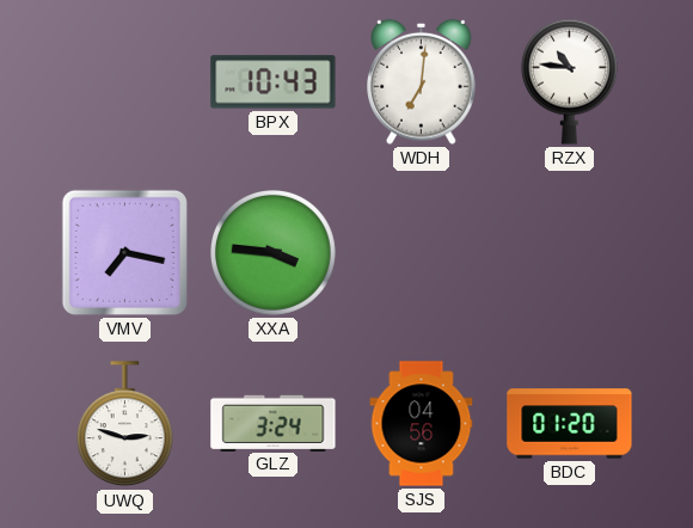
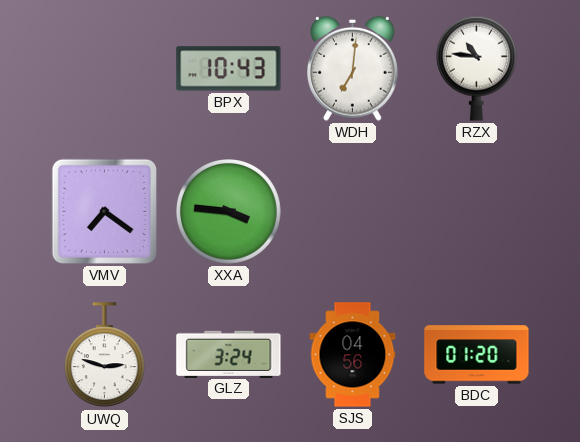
VMV: 7:17 -> 7:21
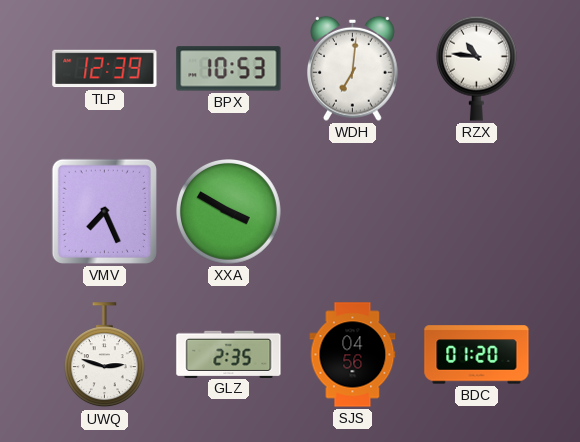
TLP: none -> 12:39
BPX: 10:43 -> 10:53
VMV: 7:21 -> 7:26
XXA: 3:46 -> 3:50
GLZ: 3:24 -> 2:35
